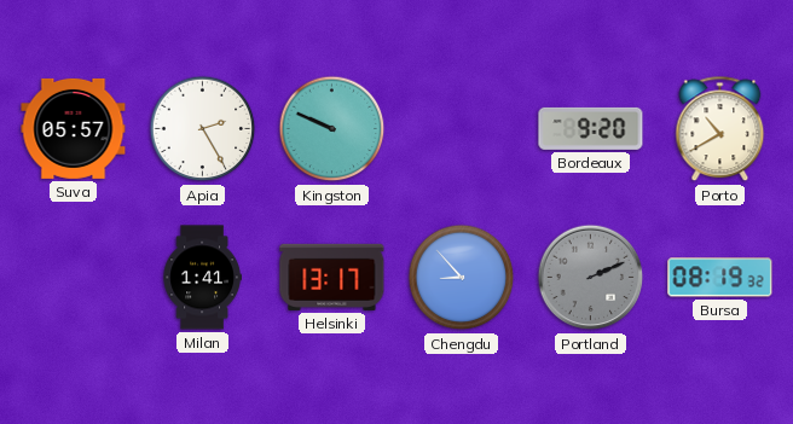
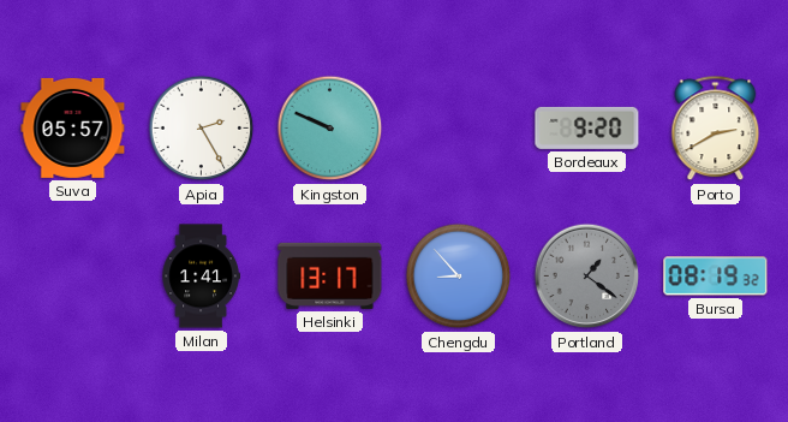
Porto: 10:40 -> 2:40
Portland: 2:11 -> 1:21
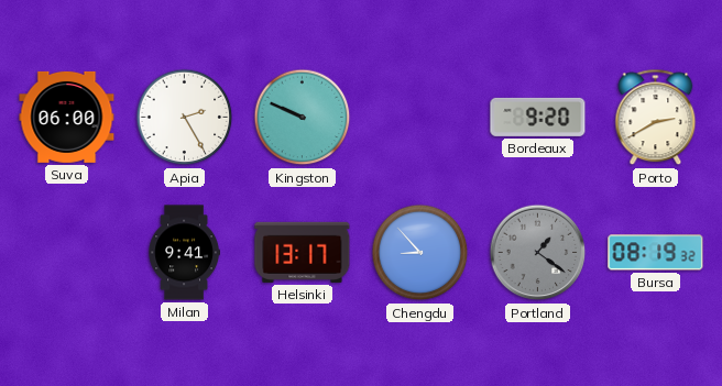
Suva: 05:57 -> 06:00
Milan: 1:41 -> 9:41
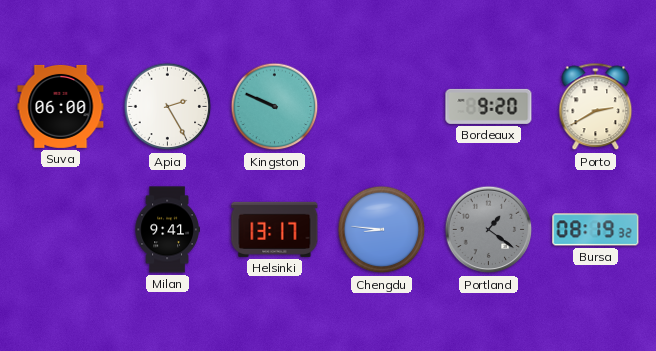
Chengdu: 8:53 -> 8:46
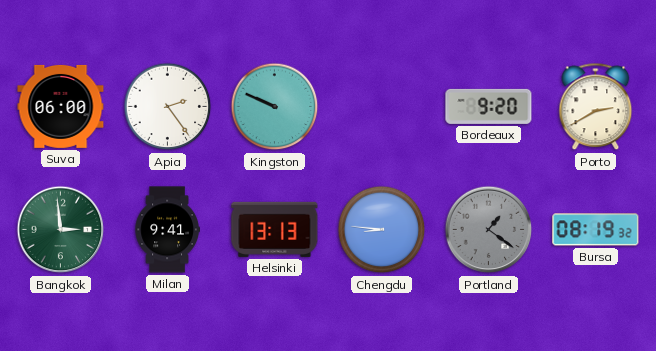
Apia: 2:25 -> 2:24
Bangkok: none -> 2:59
Helsinki: 13:17 -> 13:13
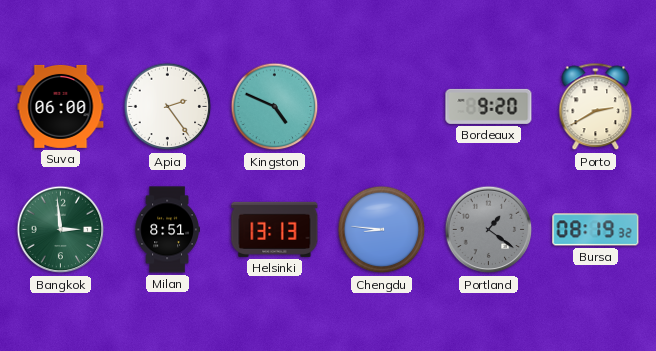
Kingston: 9:49 -> 4:49
Milan: 9:41 -> 8:51
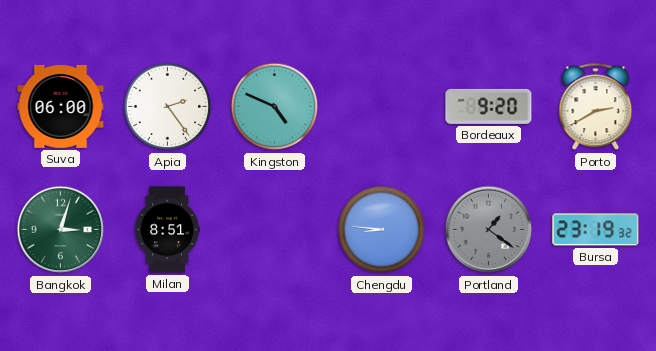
Bangkok: 2:59 -> 3:03
Helsinki: 13:13 -> none
Bursa: 08:19 -> 23:19
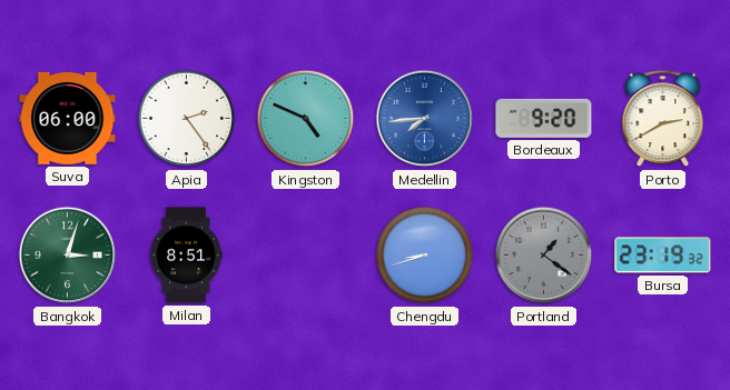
Medellin: none -> 7:44
Chengdu: 8:46 -> 8:42
